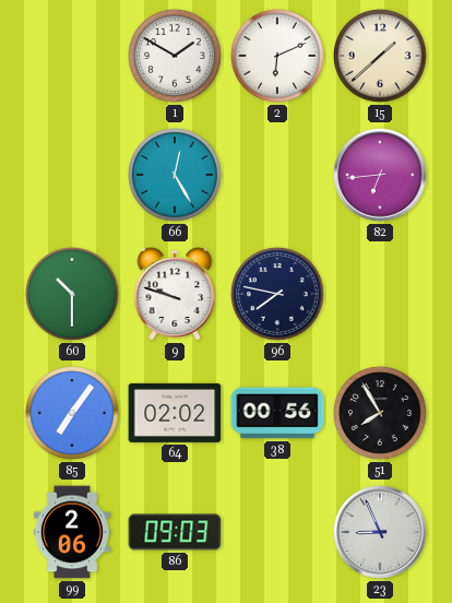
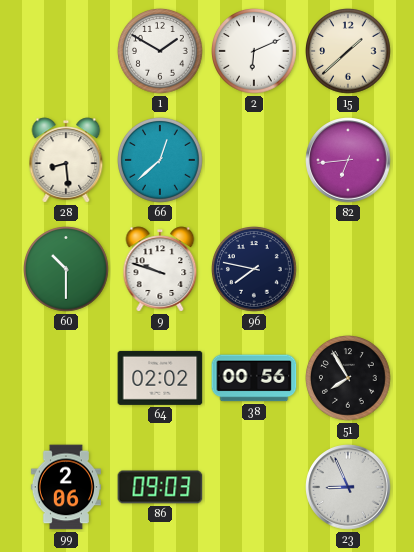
28: none -> 8:29
66: 12:25 -> 12:38
85: 7:06 -> none
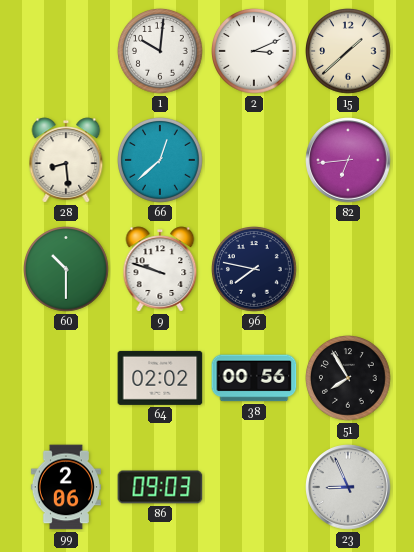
1: 1:50 -> 10:01
2: 6:11 -> 3:11
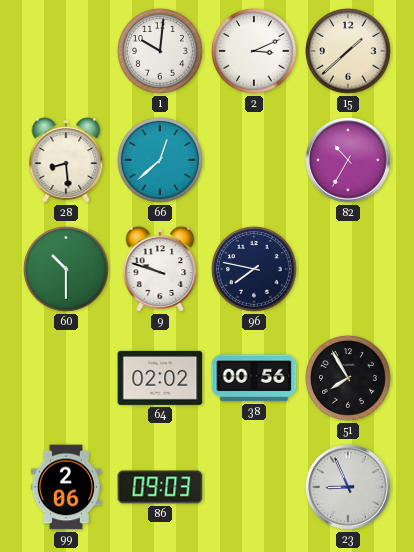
82: 6:44 -> 10:35
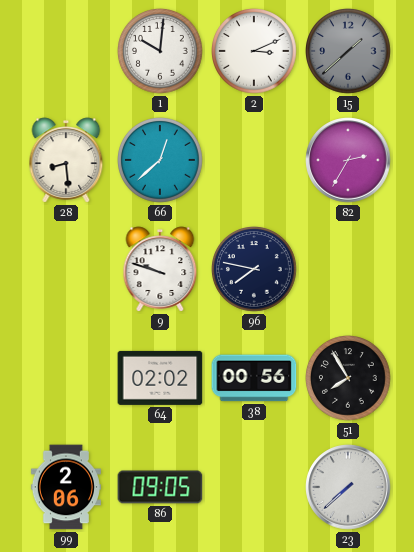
15 dial: cream -> grey
82: 10:35 -> 2:35
60: 10:30 -> none
86: 09:03 -> 09:05
23: 8:56 -> 7:38
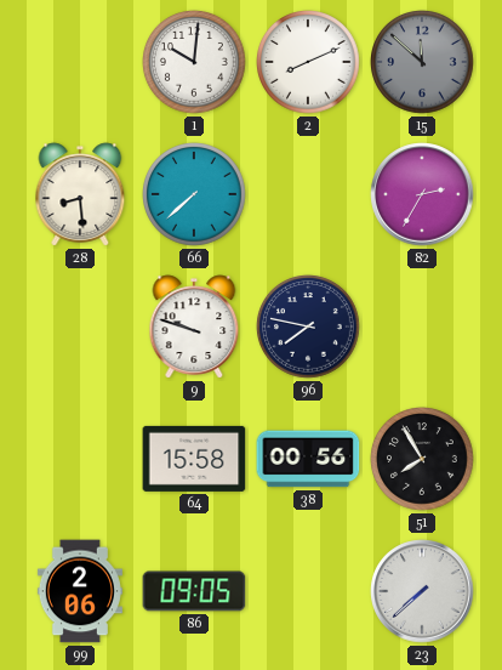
2: 3:11 -> 8:11
15: 1:38 -> 11:52
66: 12:38 -> 7:38
64: 02:02 -> 15:58
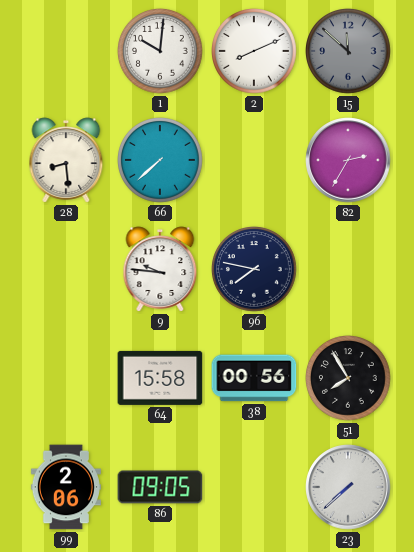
9: 9:48 -> 9:46
